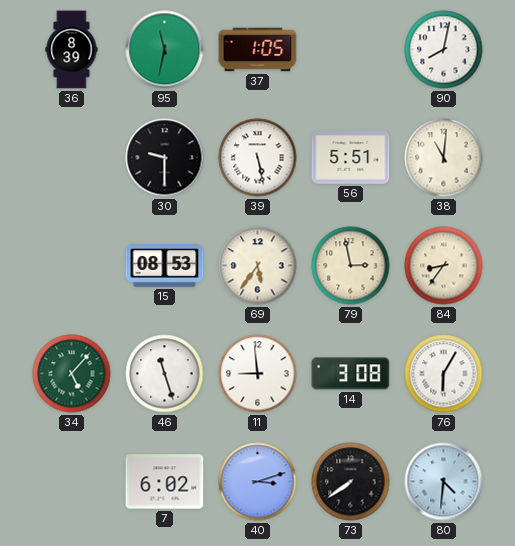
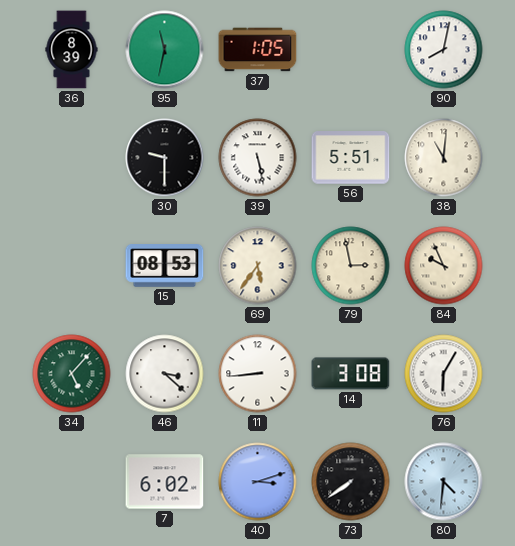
84: 8:36 -> 9:56
46: 11:27 -> 3:22
11: 8:59 -> 8:44
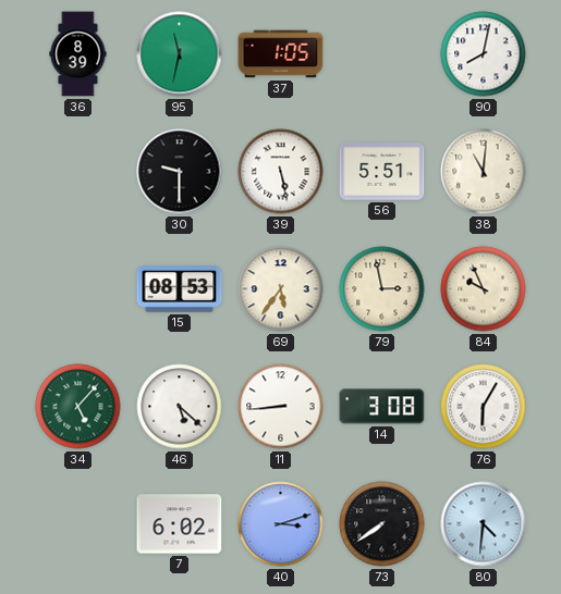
46: 3:22 -> 5:22
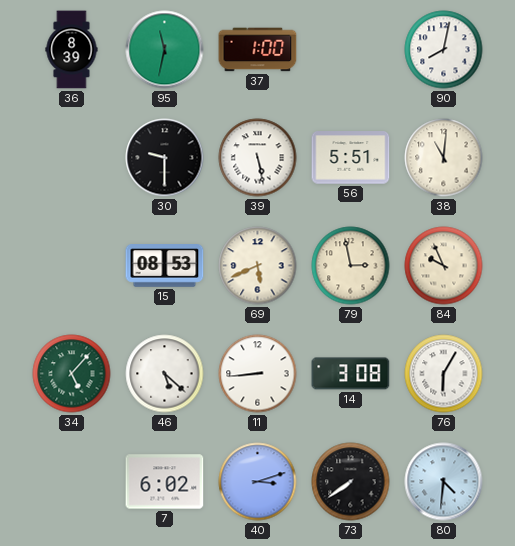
37: 1:05 -> 1:00
69: 5:36 -> 5:41
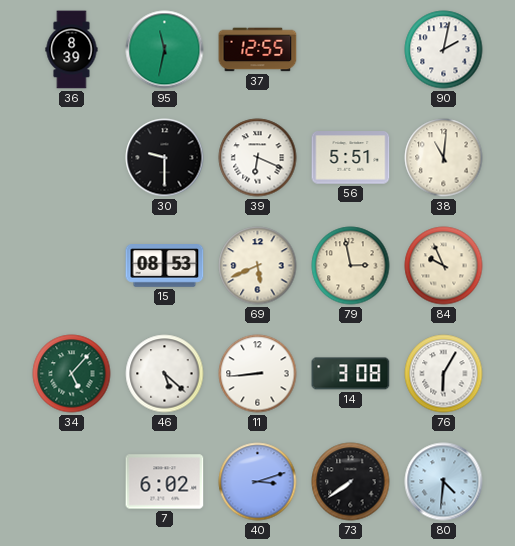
37: 1:00 -> 12:55
90: 8:02 -> 2:02
39: 5:28 -> 6:19
